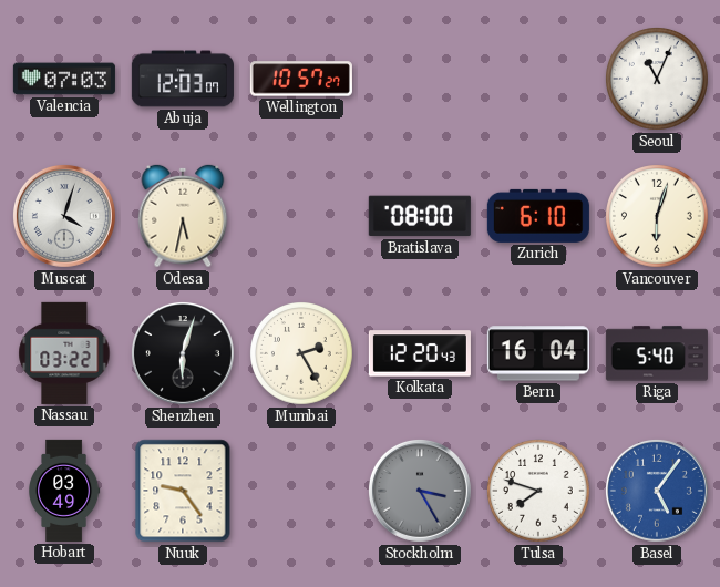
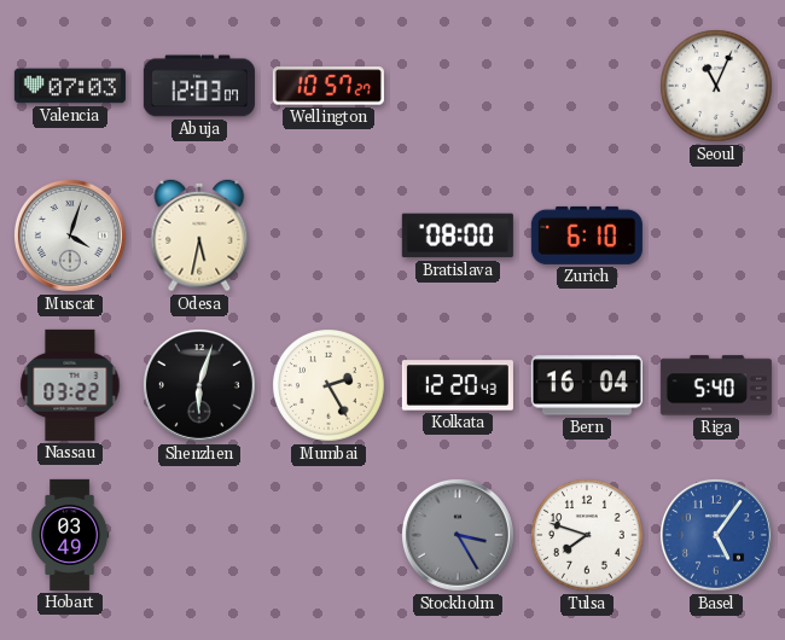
Vancouver: 6:03 -> none
Nuuk: 9:24 -> none
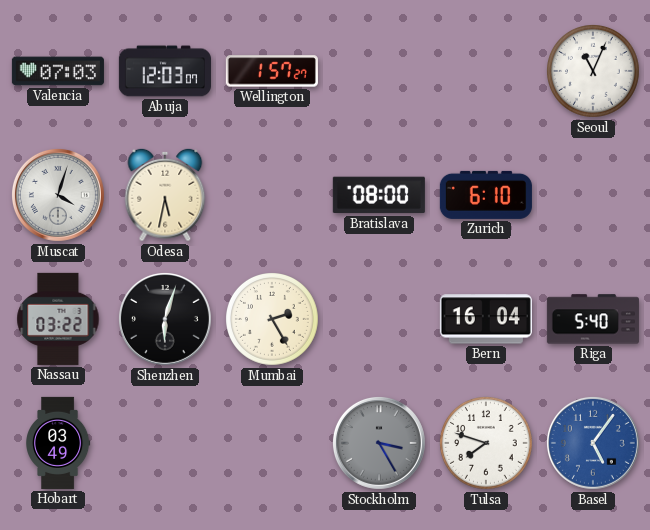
Wellington: 10:57 -> 1:57
Kolkata: 12:20 -> none
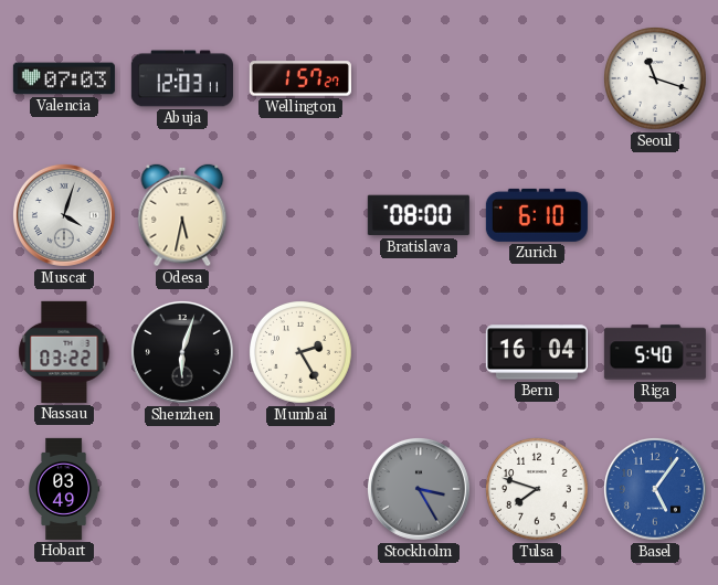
Abuja: 12:03:07 -> 12:03:11
Seoul: 11:04 -> 11:18
